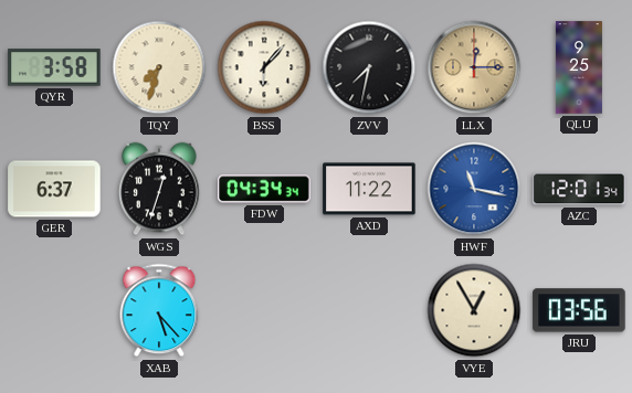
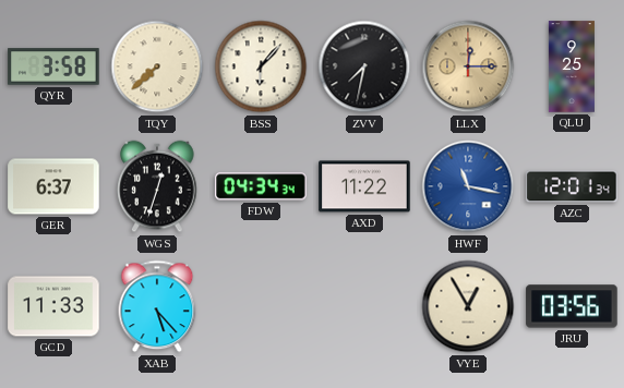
TQY: 7:33 -> 7:38
GCD: none -> 11:33
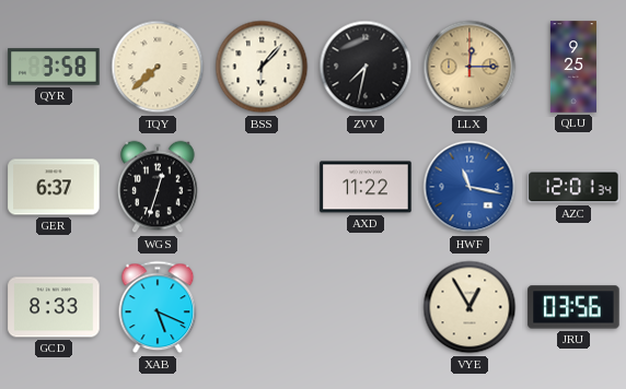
FDW: 04:34 -> none
GCD: 11:33 -> 8:33
XAB: 5:23 -> 5:19
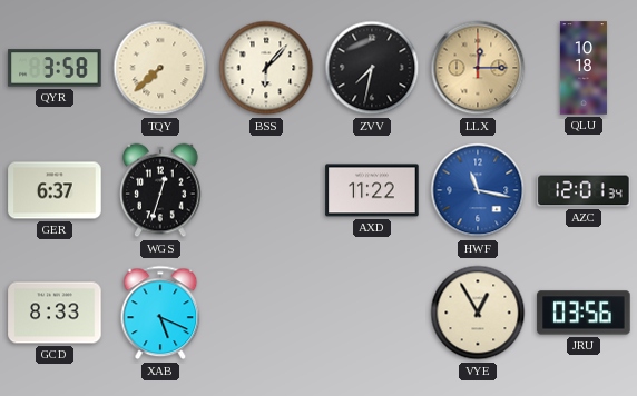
QLU: 9:25 -> 10:18
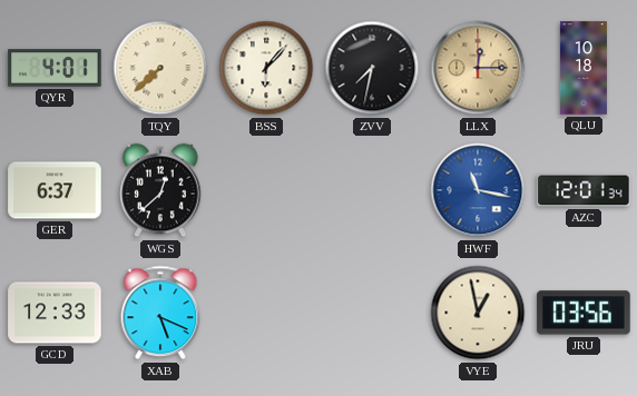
QYR: 3:58 -> 4:01
WGS: 12:33 -> 12:38
AXD: 11:22 -> none
GCD: 8:33 -> 12:33
VYE: 12:55 -> 12:58
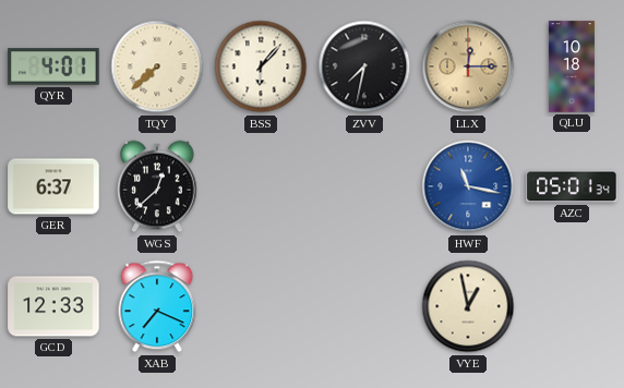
AZC: 12:01 -> 05:01
XAB: 5:19 -> 7:19
JRU: 03:56 -> none
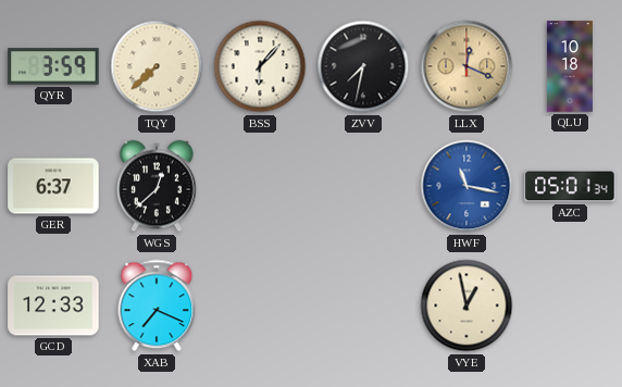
QYR: 4:01 -> 3:59
LLX: 12:15 -> 12:19
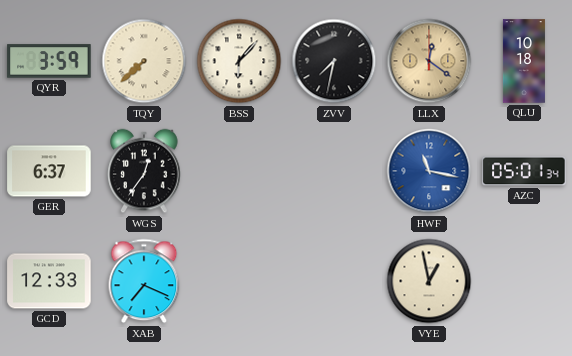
LLX: 12:19 -> 12:21
WGS: 12:38 -> 12:36
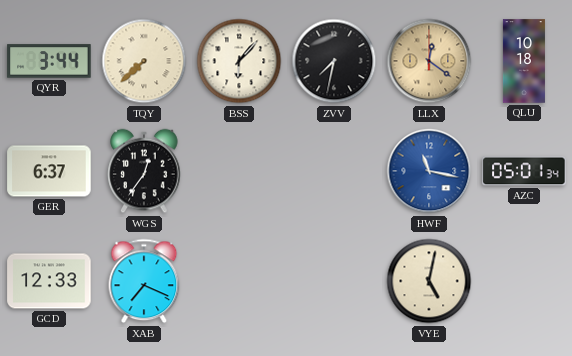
QYR: 3:59 -> 3:44
VYE: 12:58 -> 5:02
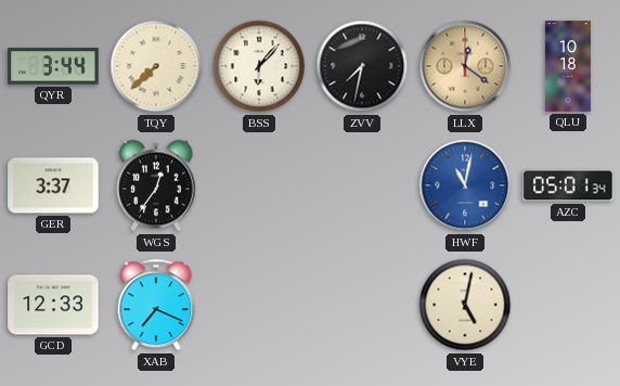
GER: 6:37 -> 3:37
HWF: 11:17 -> 11:02
